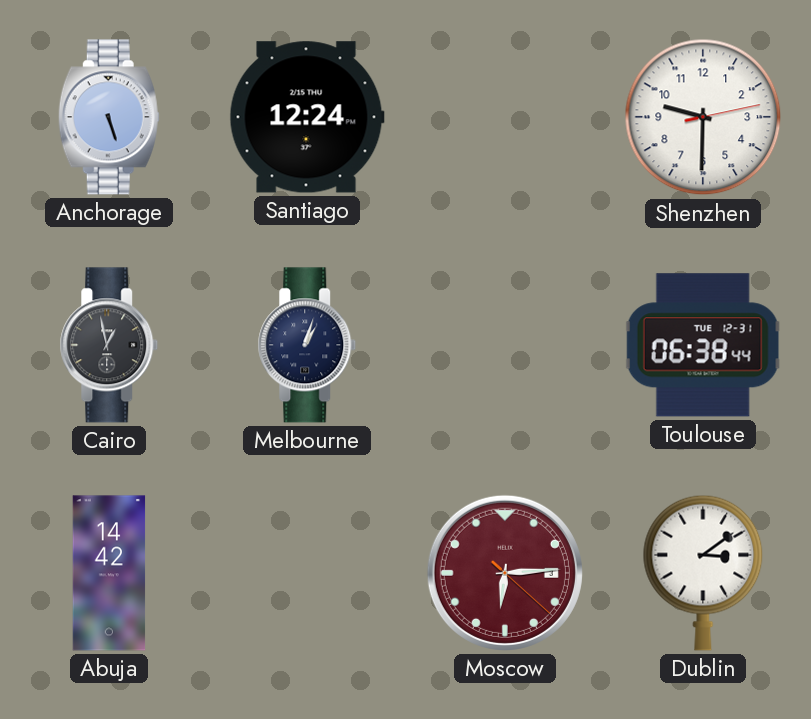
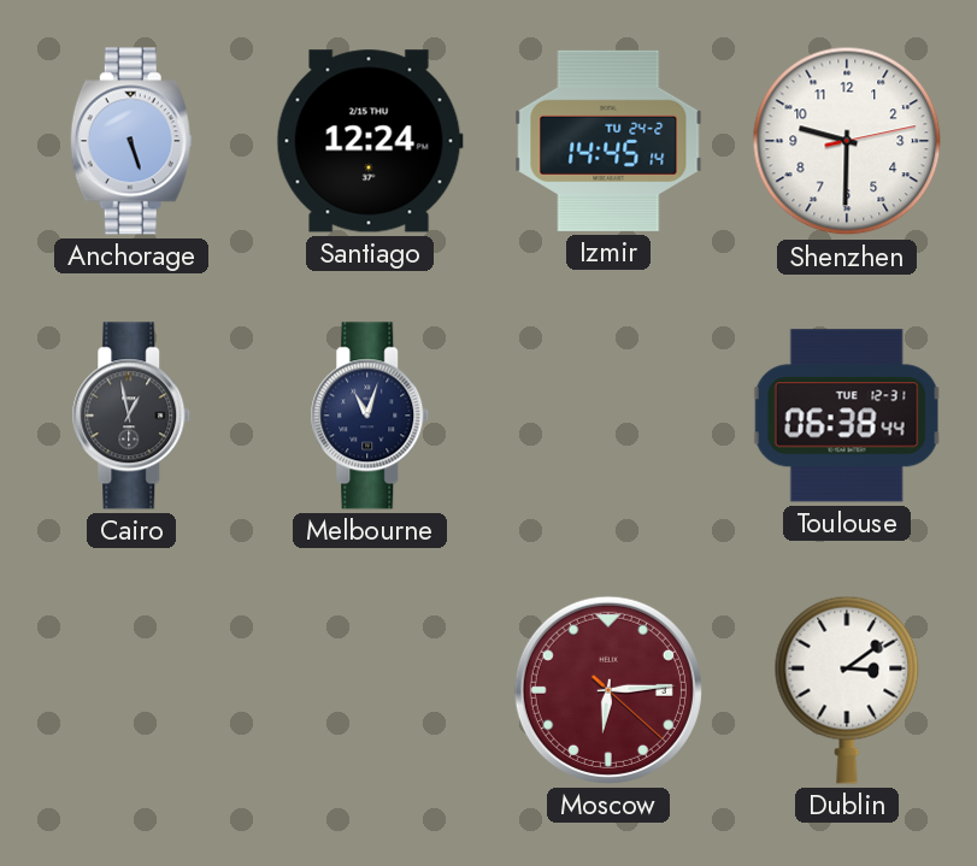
Izmir: none -> 14:45
Melbourne: 1:03 -> 11:03
Abuja: 14:42 -> none
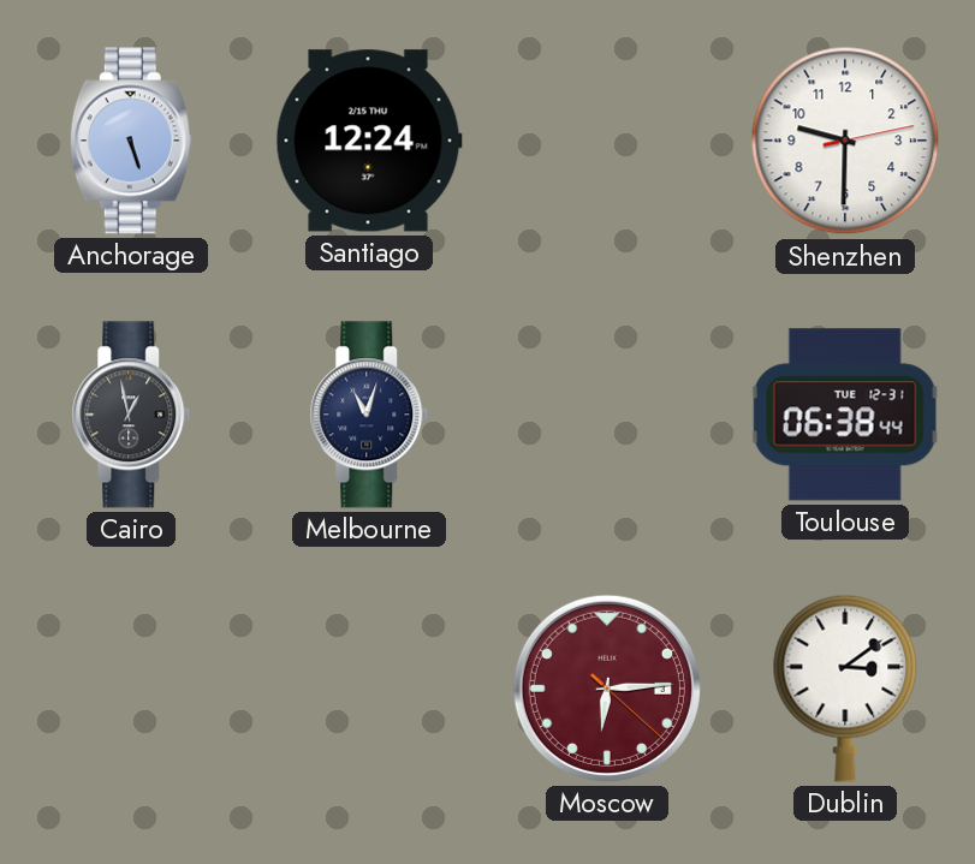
Izmir: 14:45 -> none
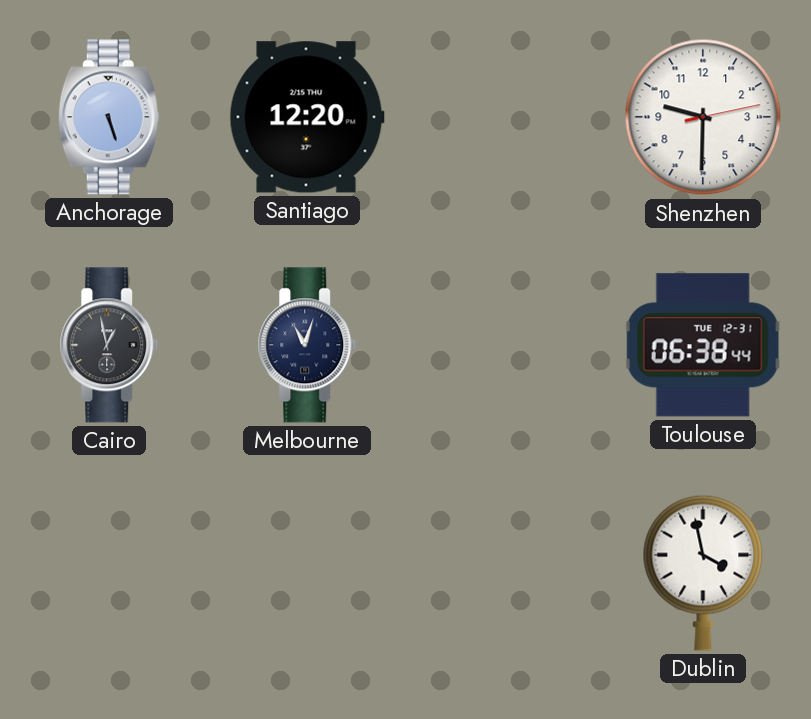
Santiago: 12:24 -> 12:20
Moscow: 6:14 -> none
Dublin: 3:09 -> 3:58
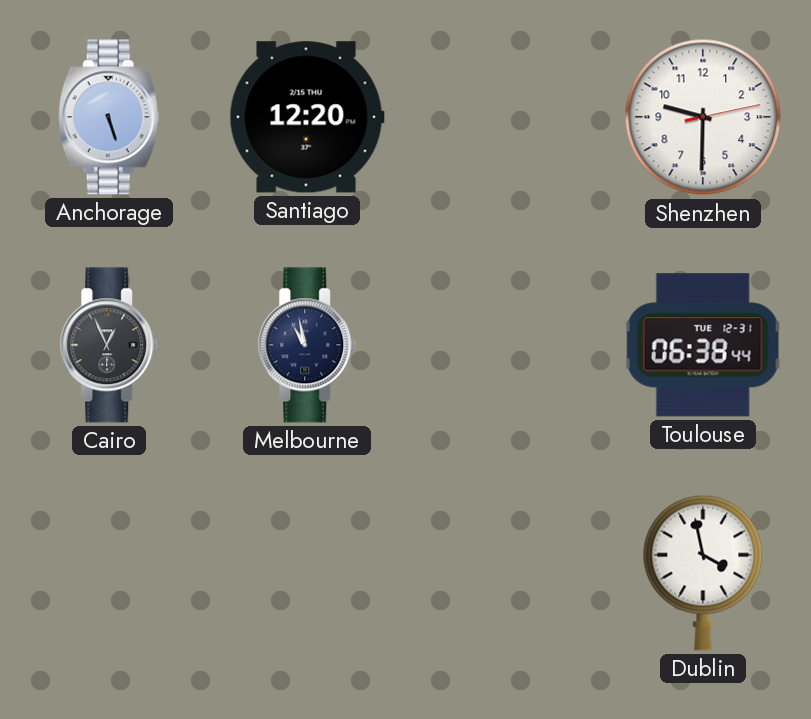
Cairo: 12:58 -> 12:56
Melbourne: 11:03 -> 10:58
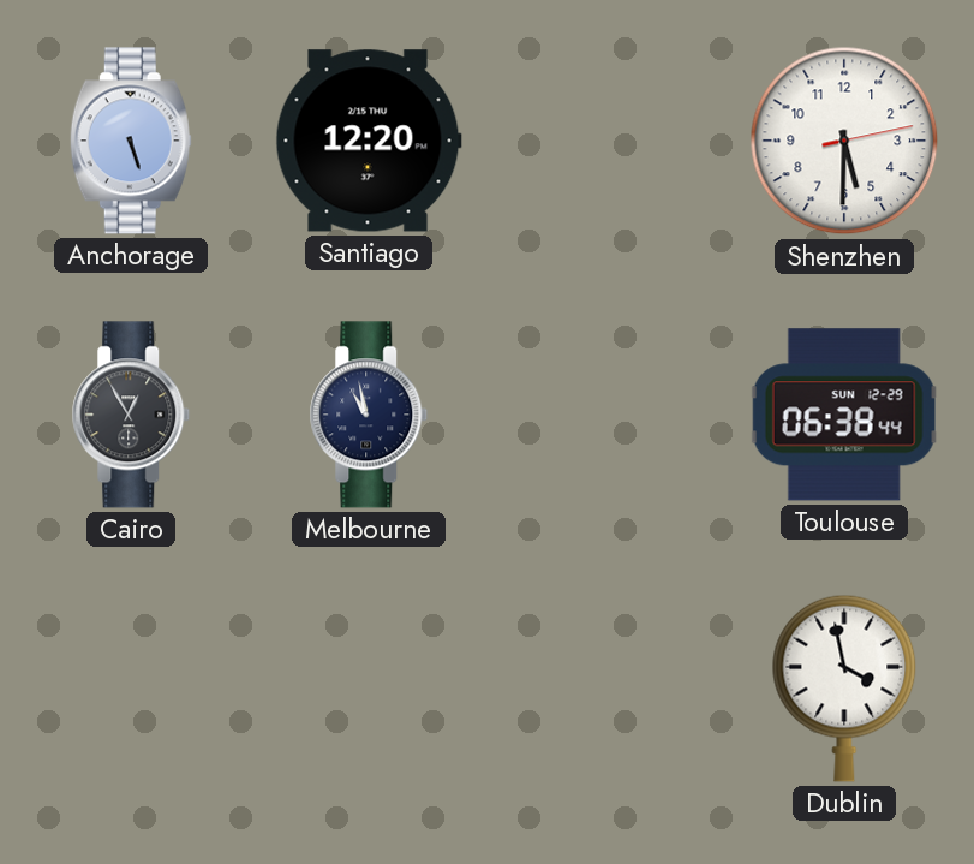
Shenzhen: 9:30 -> 5:30
Cairo: 12:56 -> 12:55
Toulouse date: TUE 12-31 -> SUN 12-29
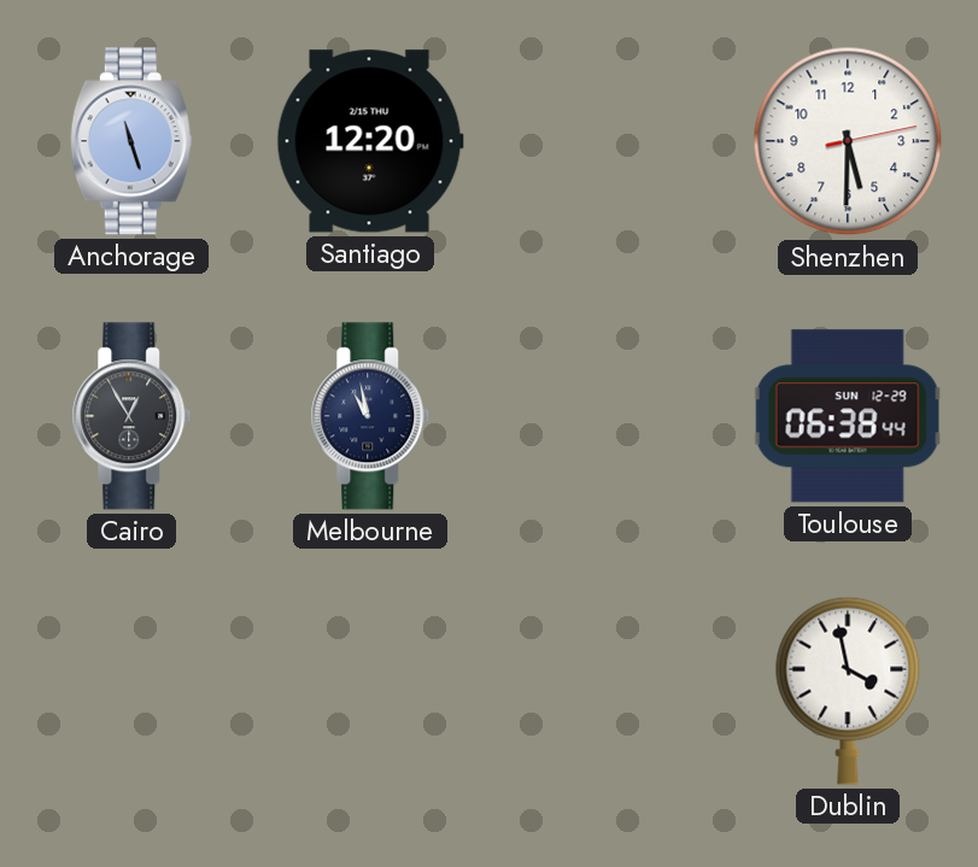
Anchorage: 5:27 -> 11:27
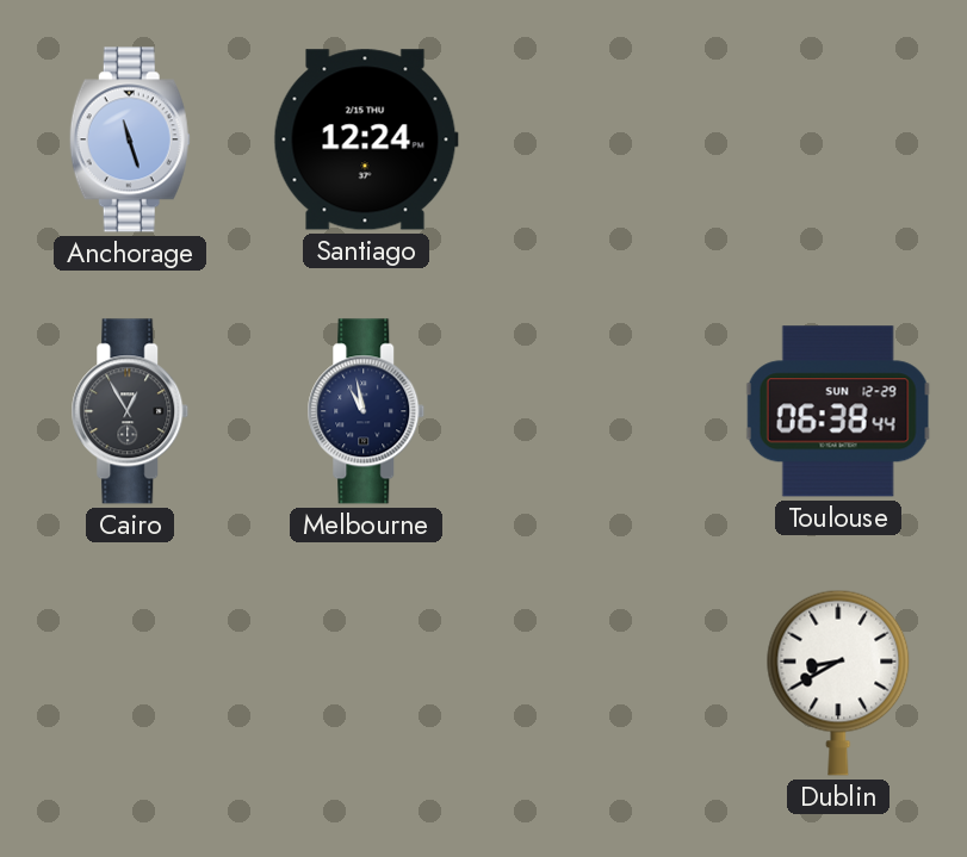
Santiago: 12:20 -> 12:24
Shenzhen: 5:30 -> none
Dublin: 3:58 -> 8:40
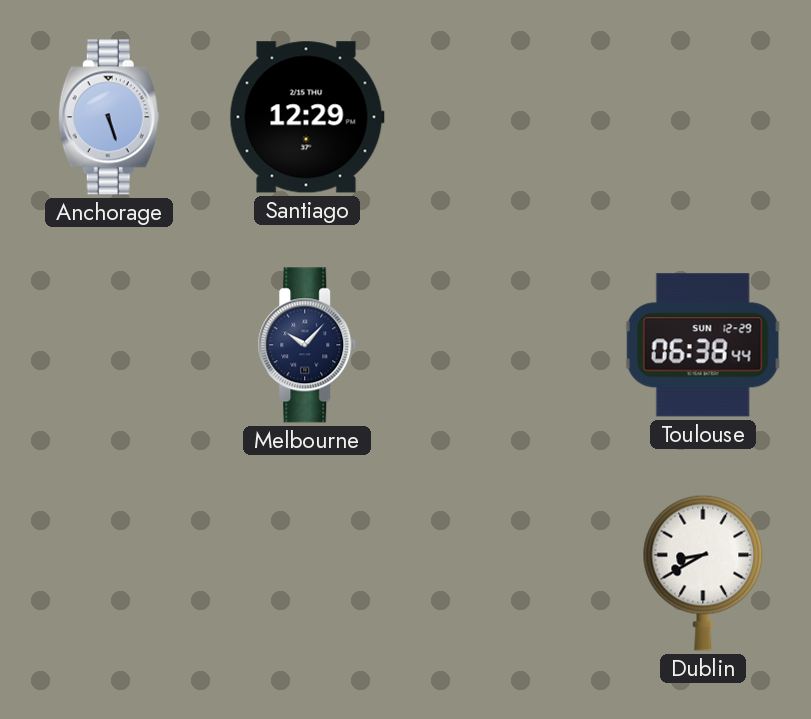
Anchorage: 11:27 -> 5:27
Santiago: 12:24 -> 12:29
Cairo: 12:55 -> none
Melbourne: 10:58 -> 10:07
